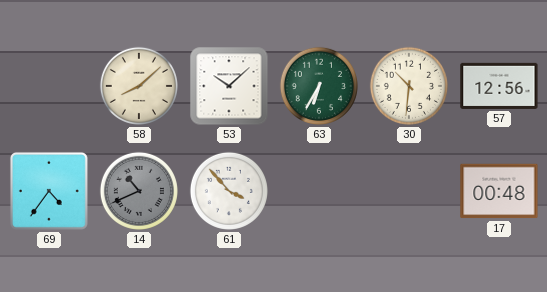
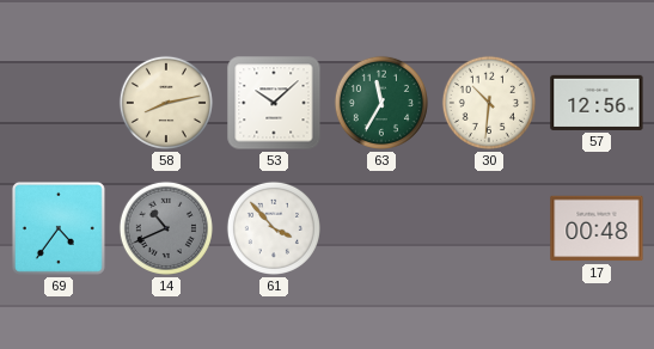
58: 8:08 -> 8:13
63: 6:35 -> 11:35
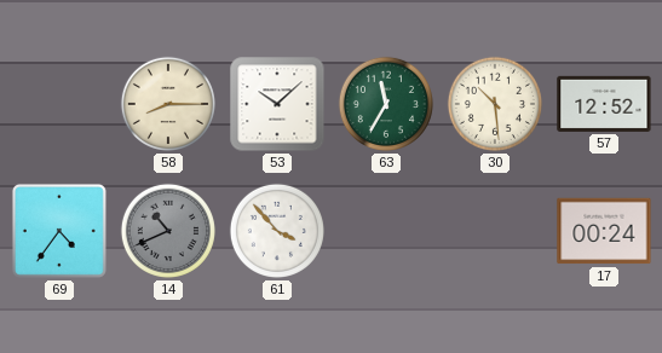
58: 8:13 -> 8:15
30: 10:31 -> 10:29
57: 12:56 -> 12:52
17: 00:48 -> 00:24
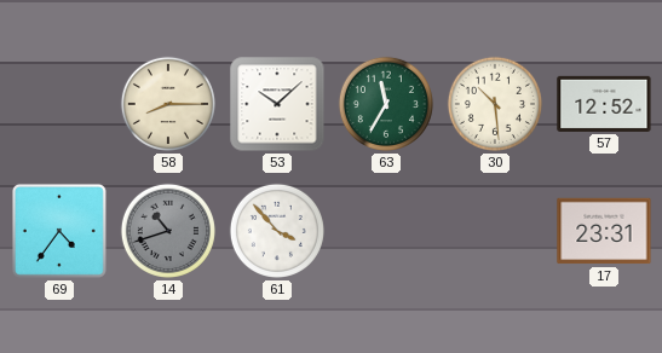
14: 10:41 -> 10:42
17: 00:24 -> 23:31
